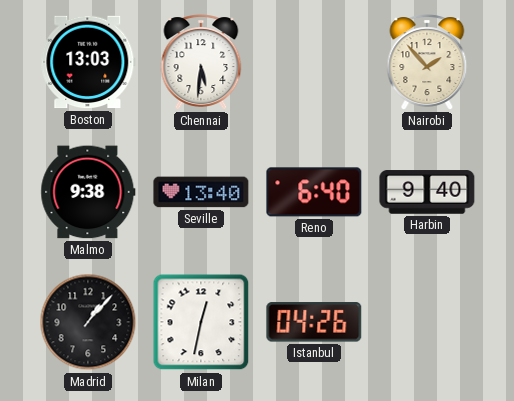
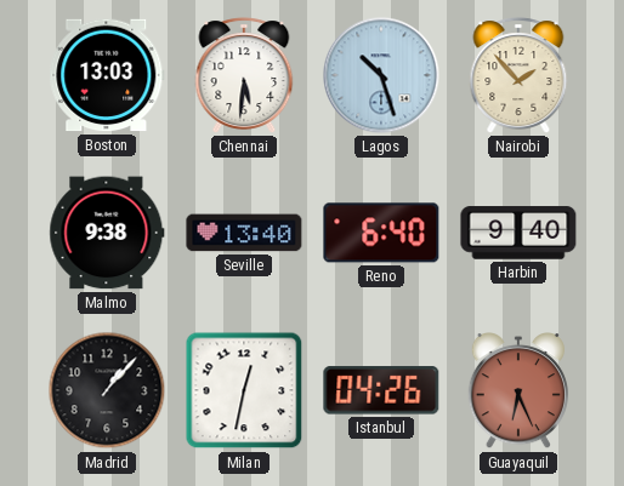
Lagos: none -> 10:27
Guayaquil: none -> 6:26
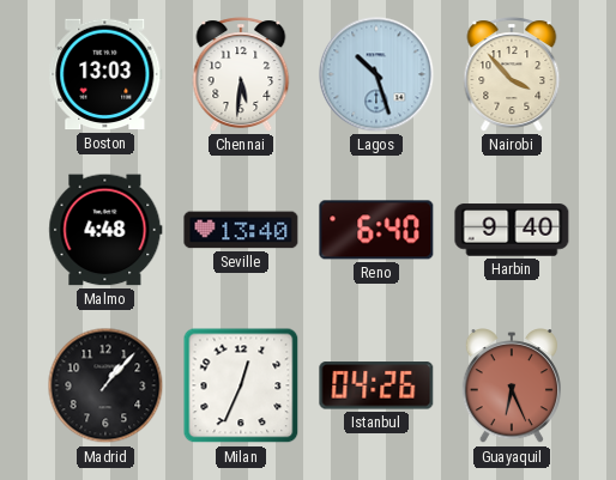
Nairobi: 1:53 -> 3:53
Malmo: 9:38 -> 4:48
Milan: 12:32 -> 12:34
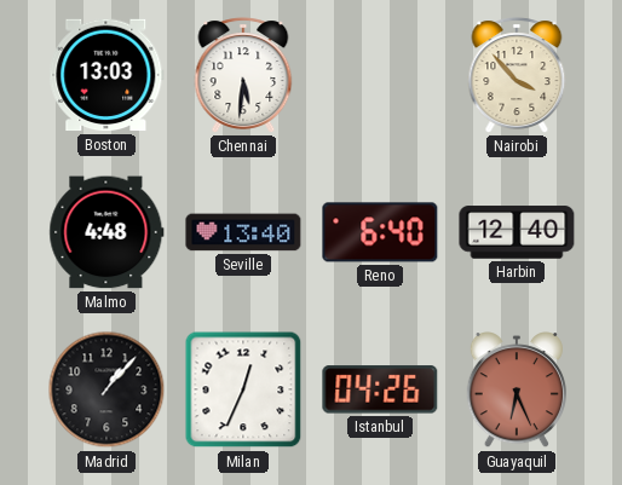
Lagos: 10:27 -> none
Harbin: 9:40 -> 12:40
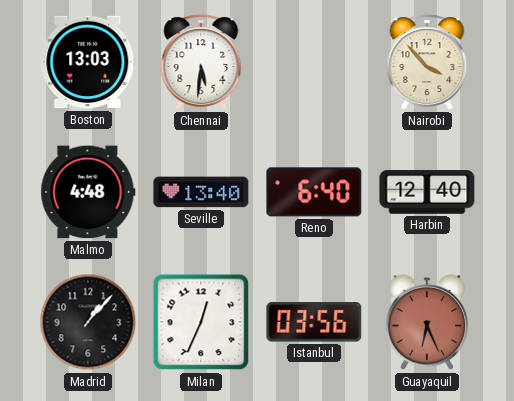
Istanbul: 04:26 -> 03:56
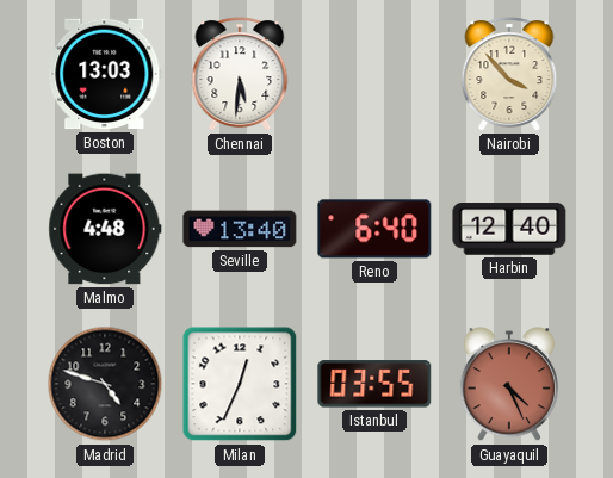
Madrid: 1:07 -> 4:48
Istanbul: 03:56 -> 03:55
Guayaquil: 6:26 -> 4:26
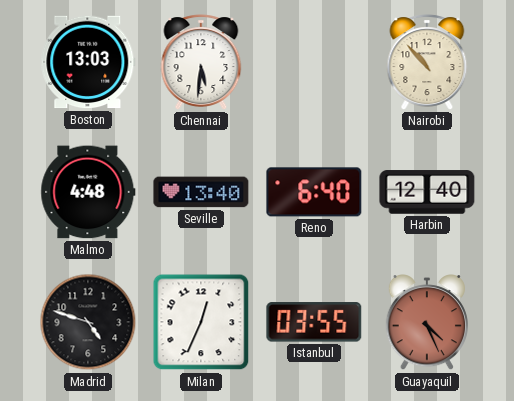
Nairobi: 3:53 -> 10:53
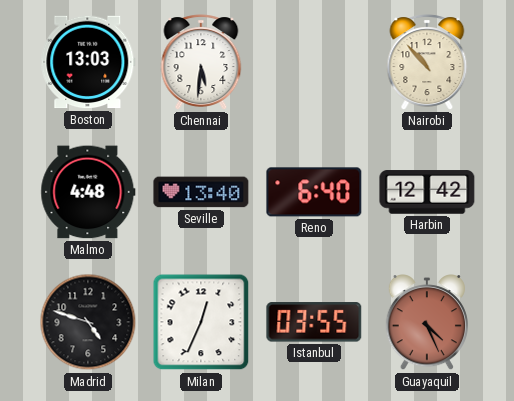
Harbin: 12:40 -> 12:42
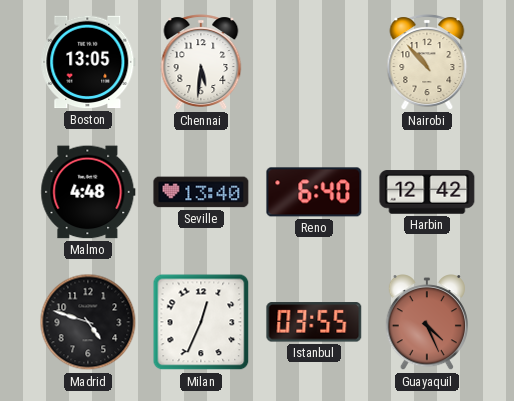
Boston: 13:03 -> 13:05
